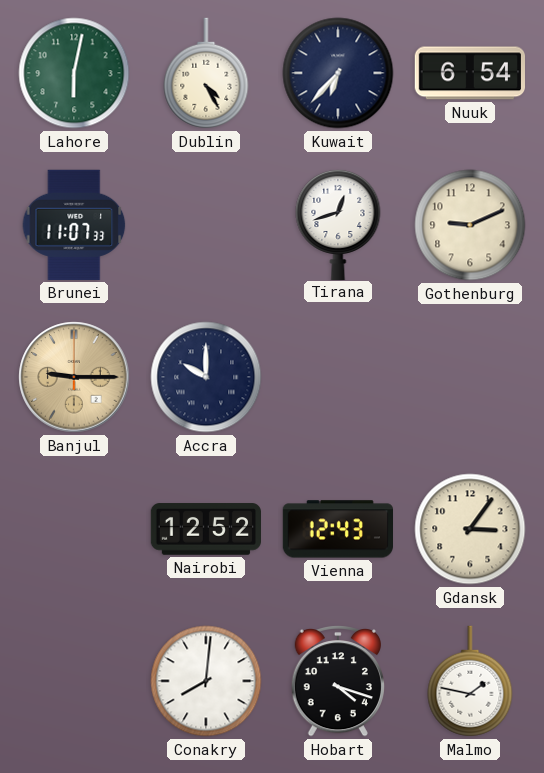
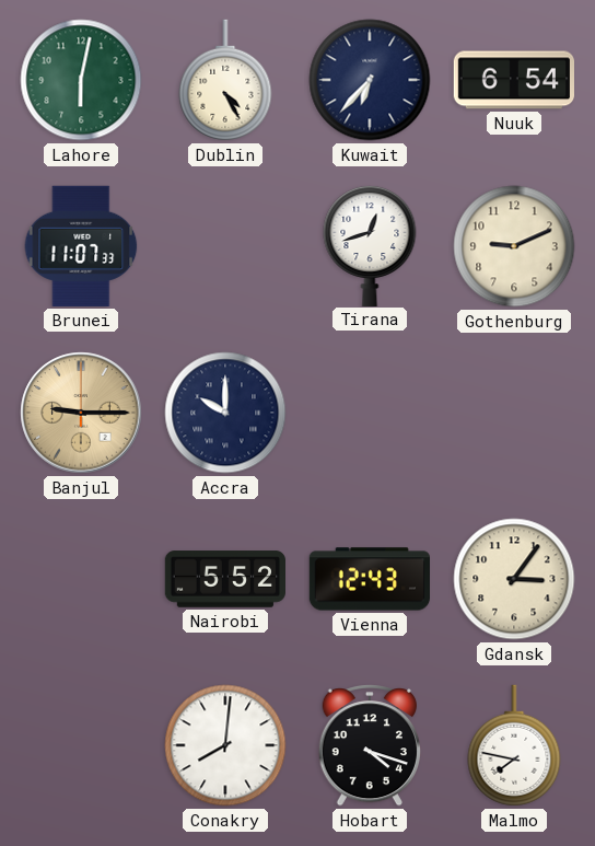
Nairobi: 12:52 -> 5:52
Malmo: 1:47 -> 7:47
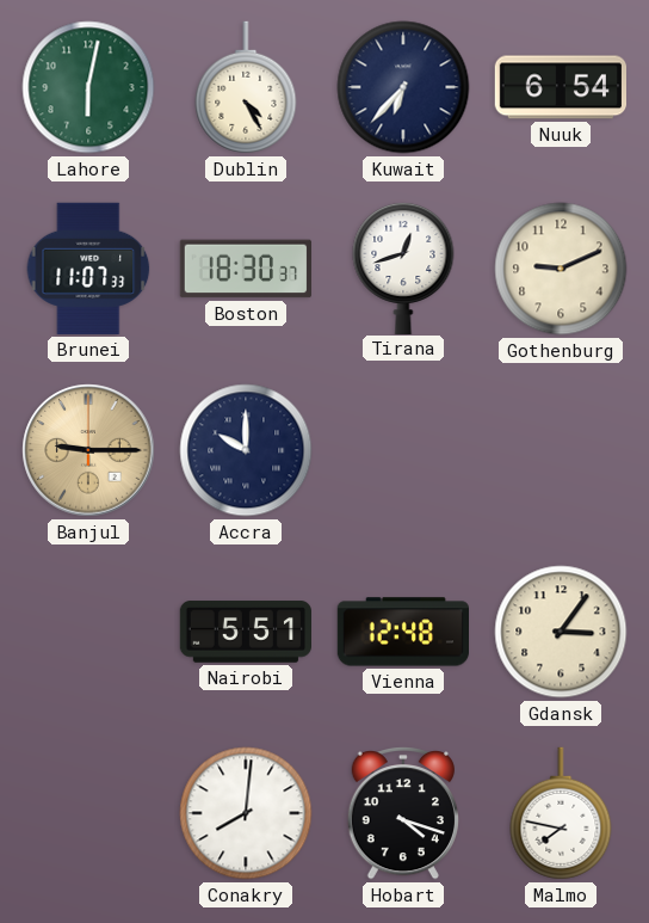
Boston: none -> 18:30
Nairobi: 5:52 -> 5:51
Vienna: 12:43 -> 12:48
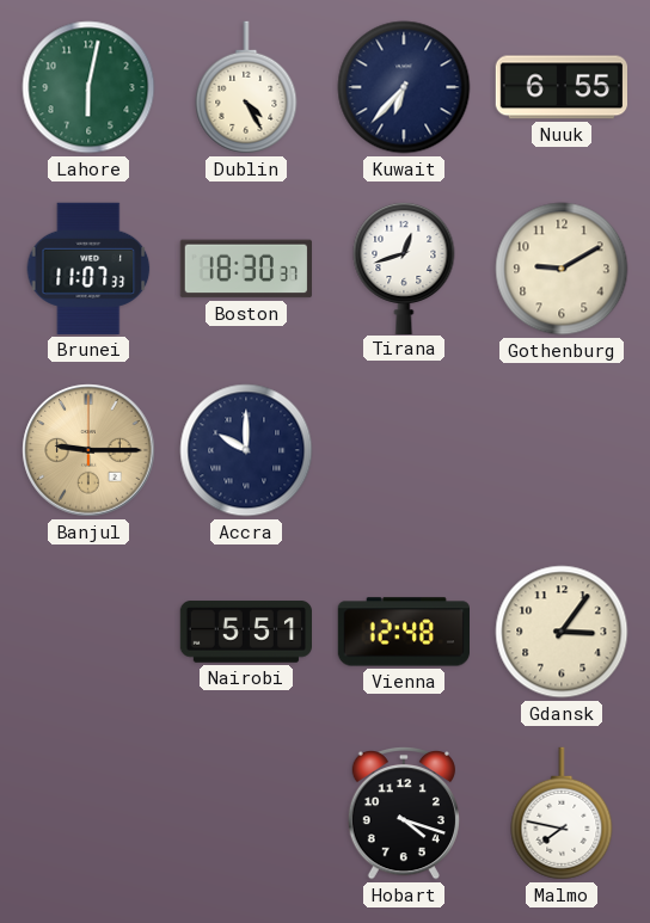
Nuuk: 6:54 -> 6:55
Gothenburg: 9:11 -> 9:10
Conakry: 8:01 -> none
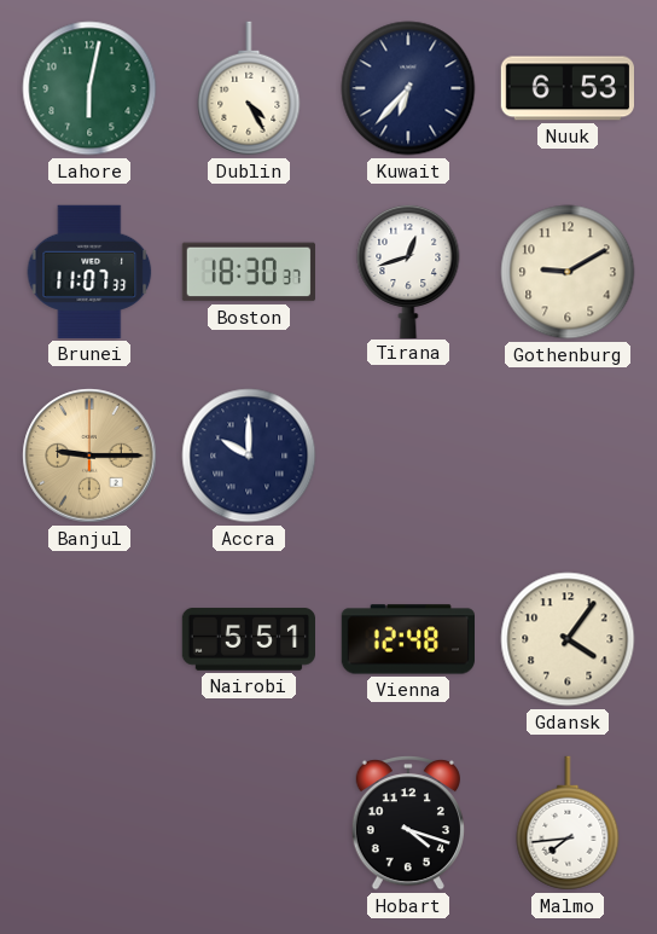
Nuuk: 6:55 -> 6:53
Gdansk: 3:06 -> 4:06
Malmo: 7:47 -> 7:44
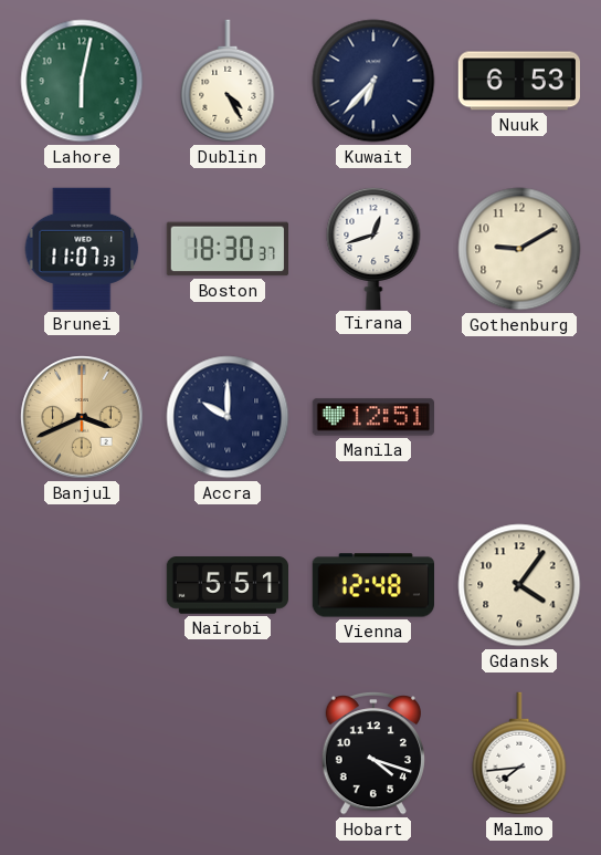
Banjul: 9:15 -> 3:41
Manila: none -> 12:51
